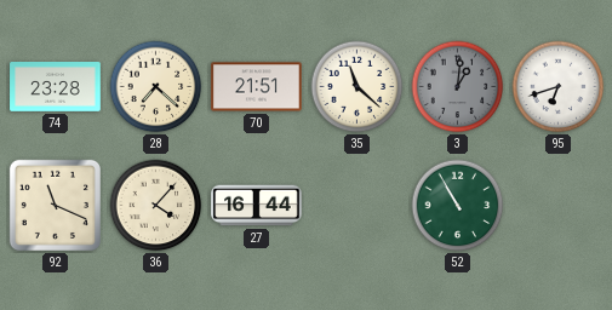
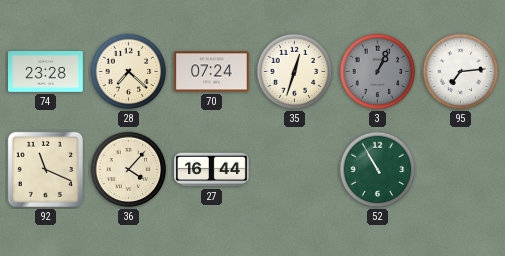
70: 21:51 -> 07:24
35: 11:22 -> 12:33
3: 1:01 -> 1:04
95: 6:42 -> 7:14
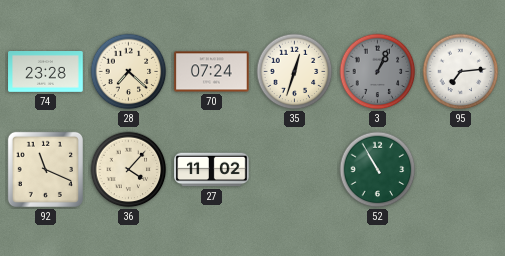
27: 16:44 -> 11:02
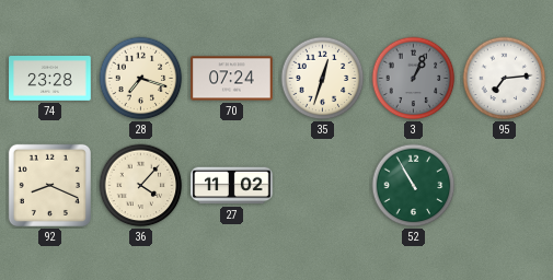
28: 7:22 -> 7:18
92: 11:19 -> 8:19
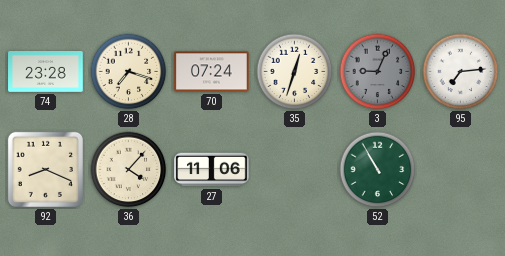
3: 1:04 -> 9:04
27: 11:02 -> 11:06
